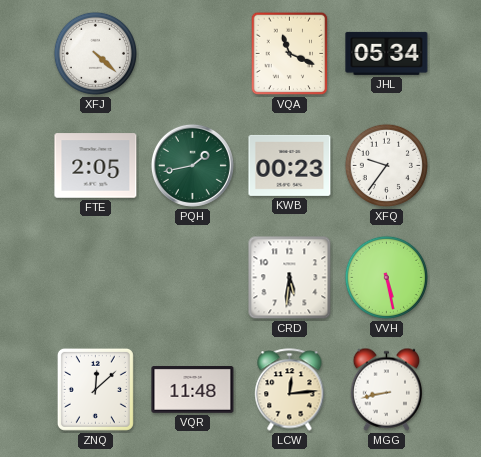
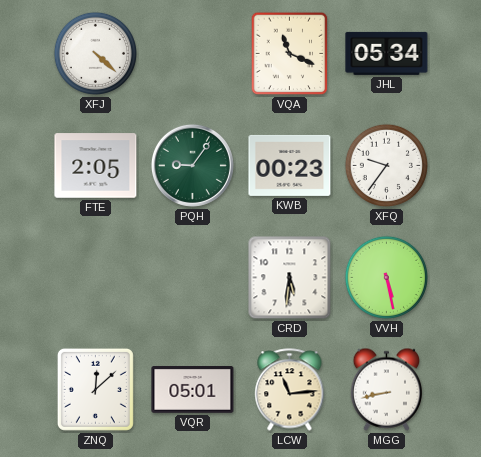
PQH: 1:43 -> 9:06
VQR: 11:48 -> 05:01
LCW: 12:14 -> 11:14
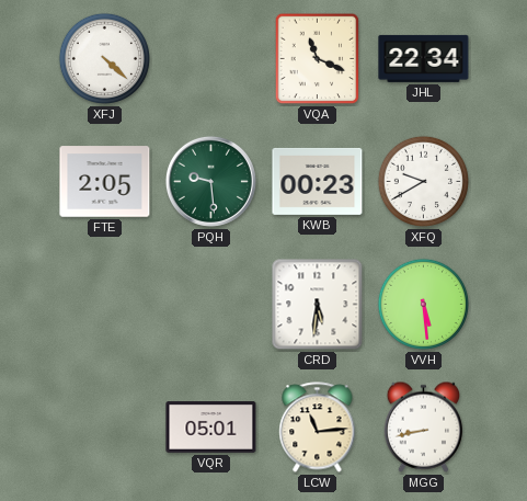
JHL: 05:34 -> 22:34
PQH: 9:06 -> 9:29
XFQ: 9:36 -> 9:40
VVH: 5:28 -> 5:29
ZNQ: 12:08 -> none
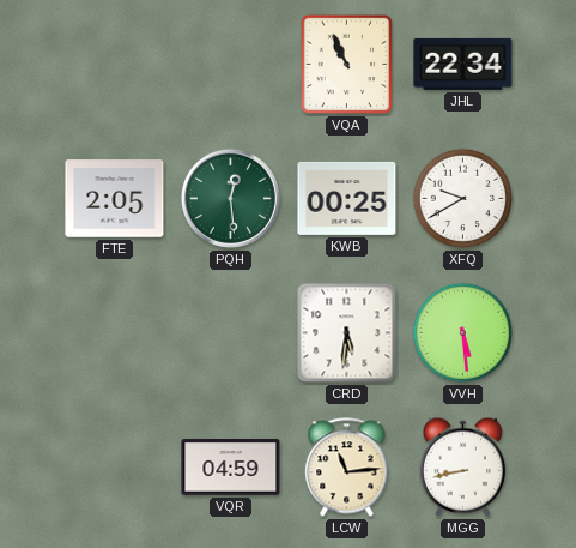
XFJ: 4:22 -> none
VQA: 11:19 -> 10:56
PQH: 9:29 -> 12:29
KWB: 00:23 -> 00:25
VQR: 05:01 -> 04:59
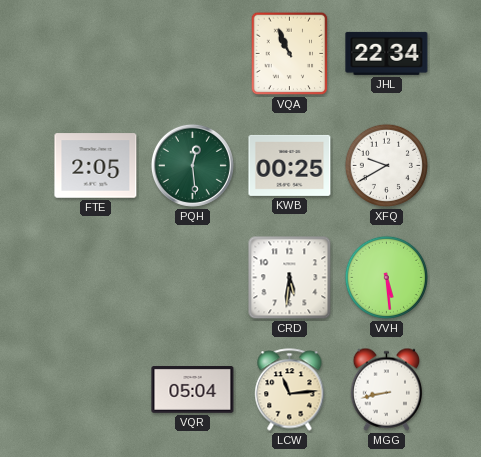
VQR: 04:59 -> 05:04
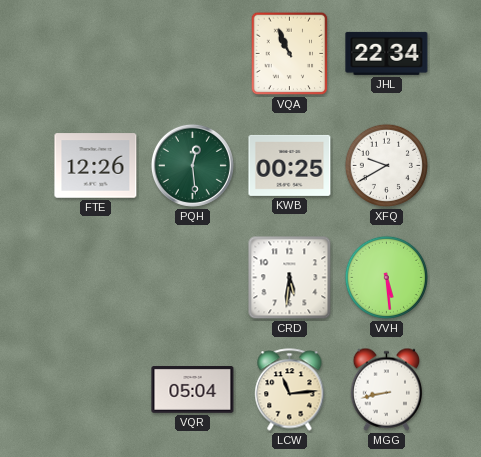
FTE: 2:05 -> 12:26
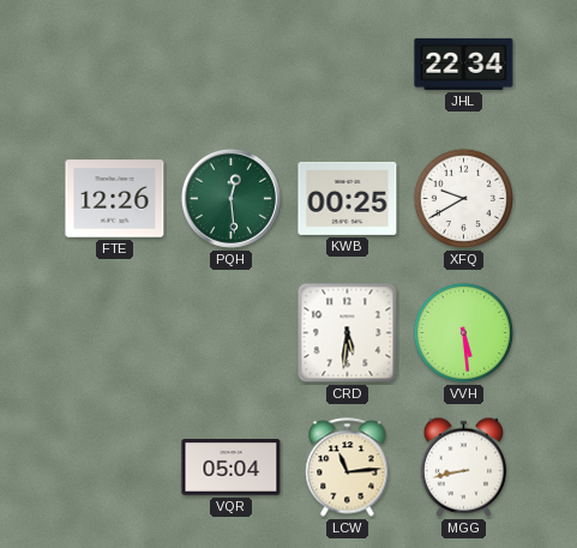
VQA: 10:56 -> none
